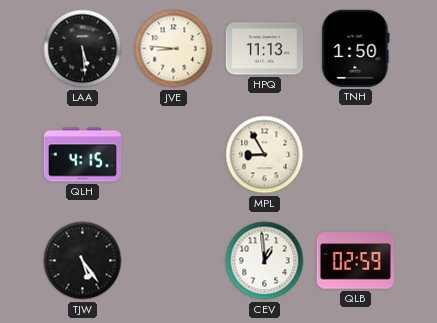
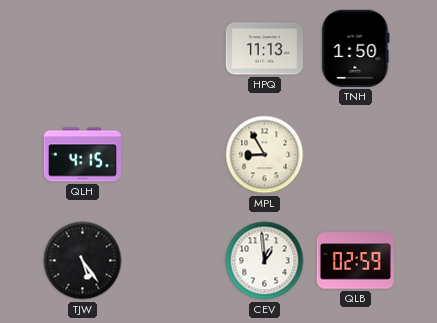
LAA: 5:29 -> none
JVE: 8:46 -> none
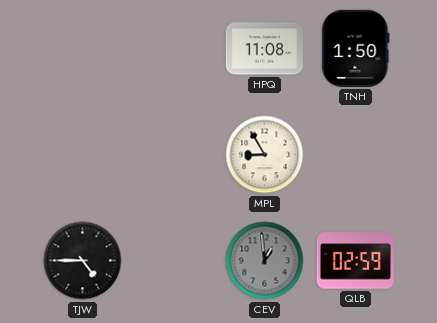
HPQ: 11:13 -> 11:08
QLH: 4:15 -> none
TJW: 5:24 -> 4:45
CEV dial: white -> grey
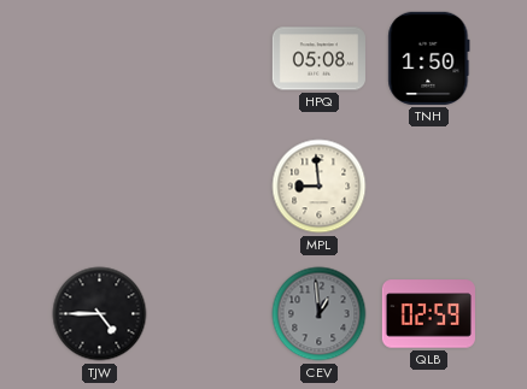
HPQ: 11:08 -> 05:08
MPL: 8:55 -> 8:59
